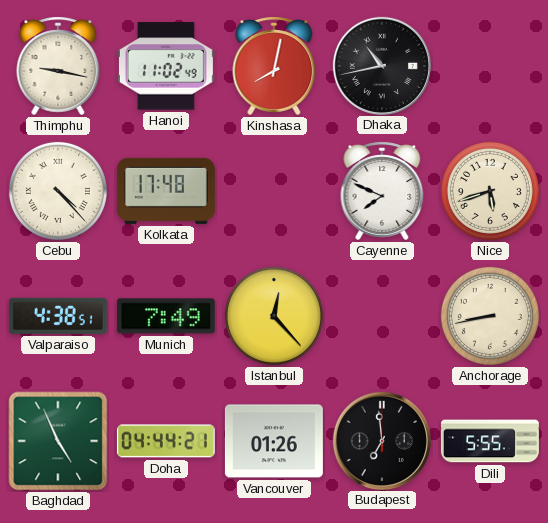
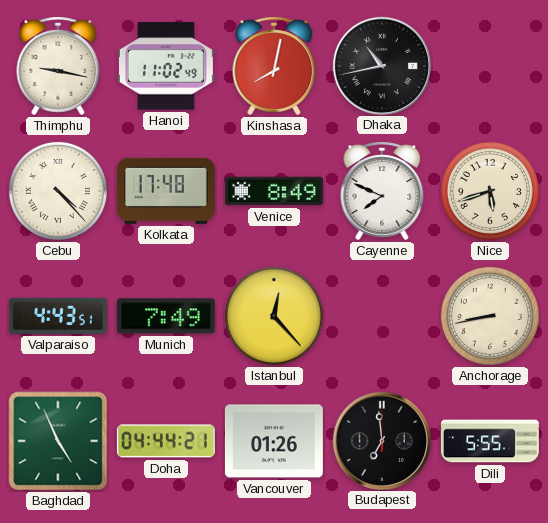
Venice: none -> 8:49
Valparaiso: 4:38 -> 4:43
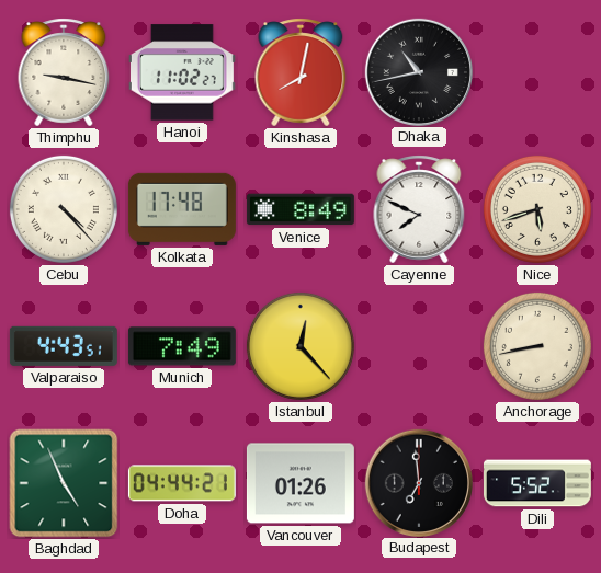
Hanoi: 11:02:49 -> 11:02:27
Dili: 5:55 -> 5:52
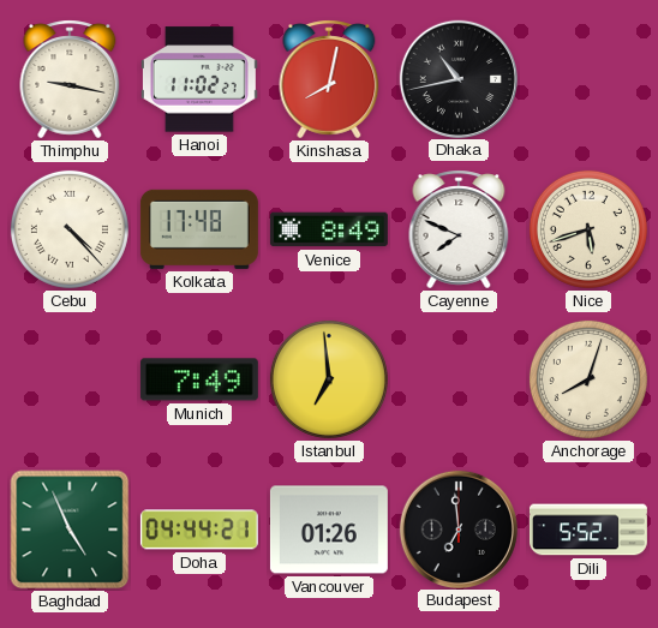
Valparaiso: 4:43 -> none
Istanbul: 12:23 -> 6:59
Anchorage: 8:43 -> 8:03
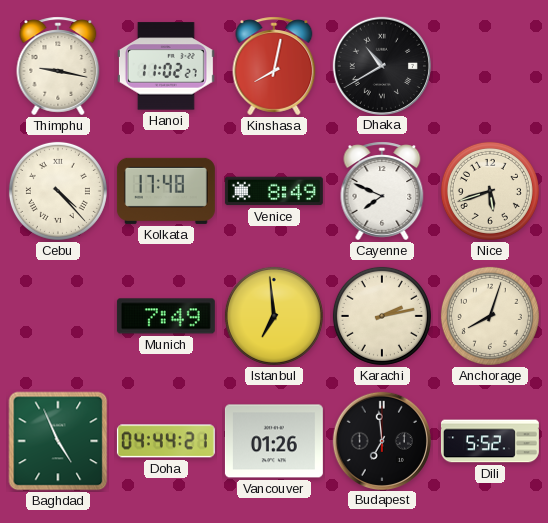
Dhaka: 10:43 -> 10:40
Karachi: none -> 2:13
